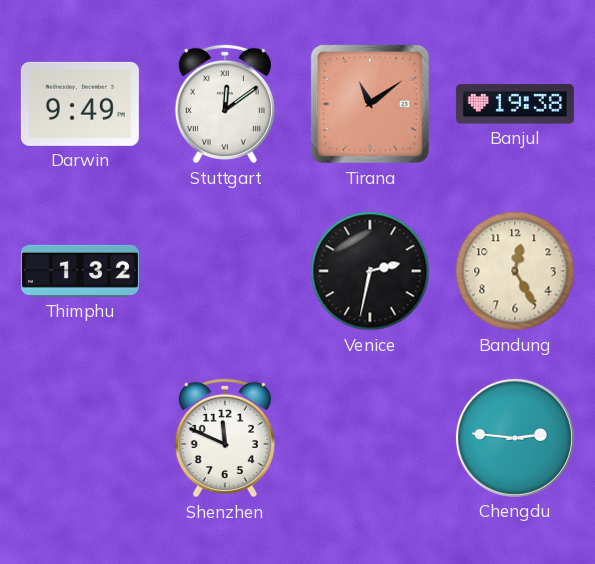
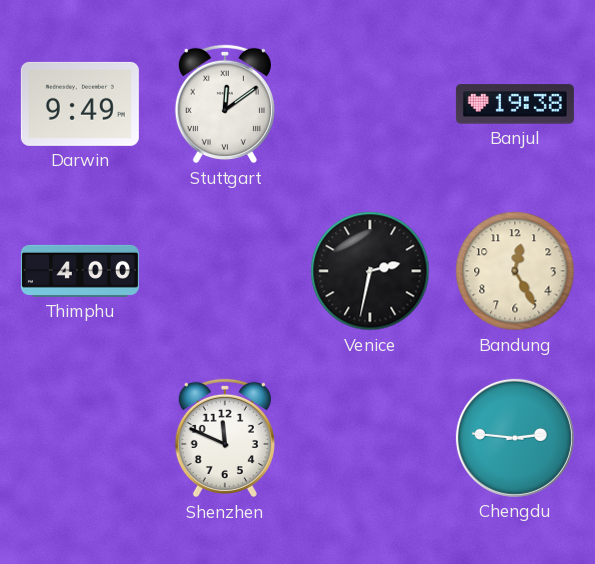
Tirana: 11:09 -> none
Thimphu: 1:32 -> 4:00
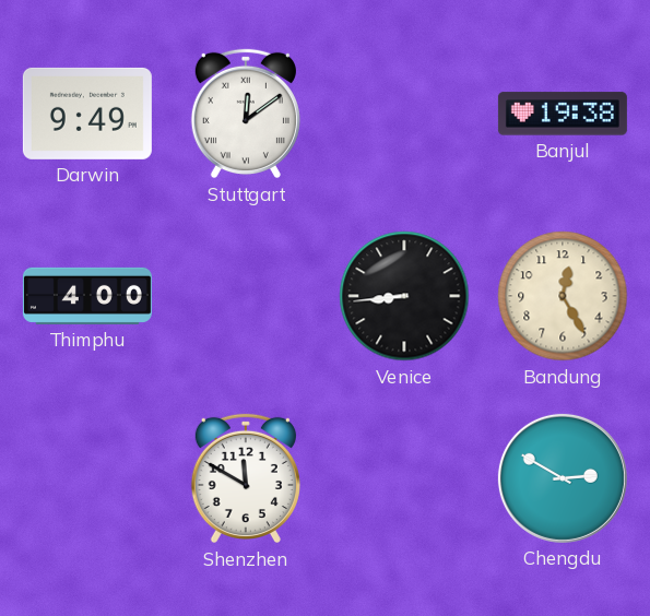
Venice: 2:32 -> 8:44
Shenzhen: 11:49 -> 11:50
Chengdu: 2:46 -> 2:50
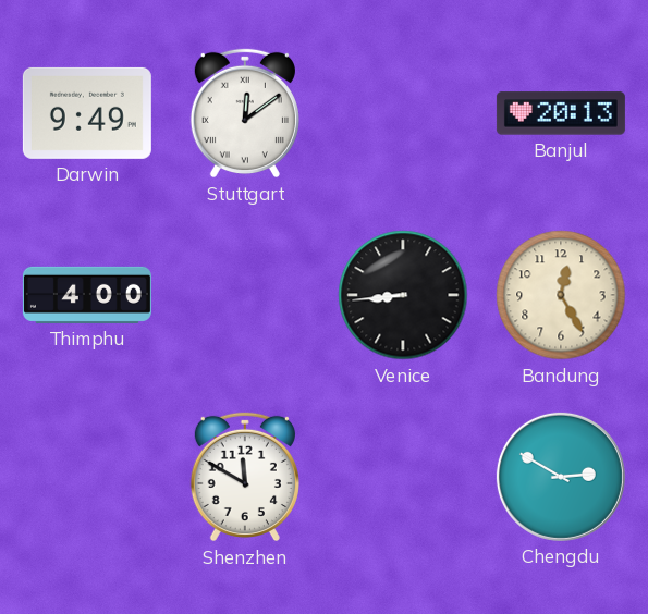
Banjul: 19:38 -> 20:13
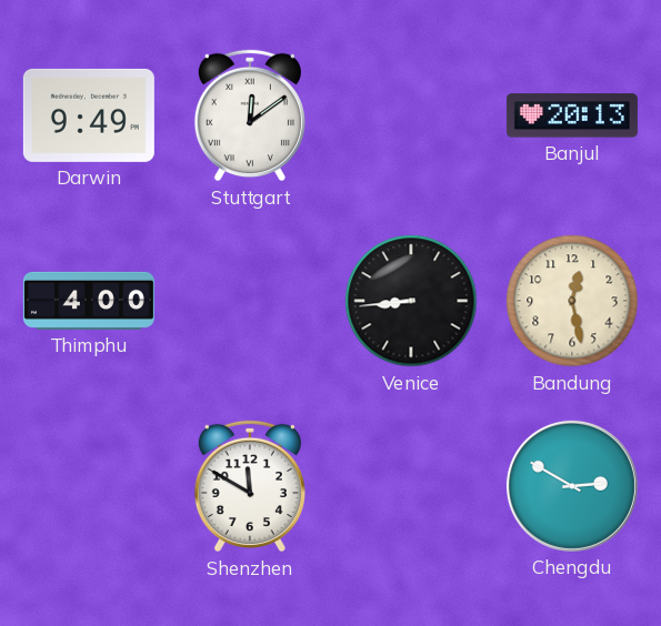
Bandung: 12:25 -> 12:28
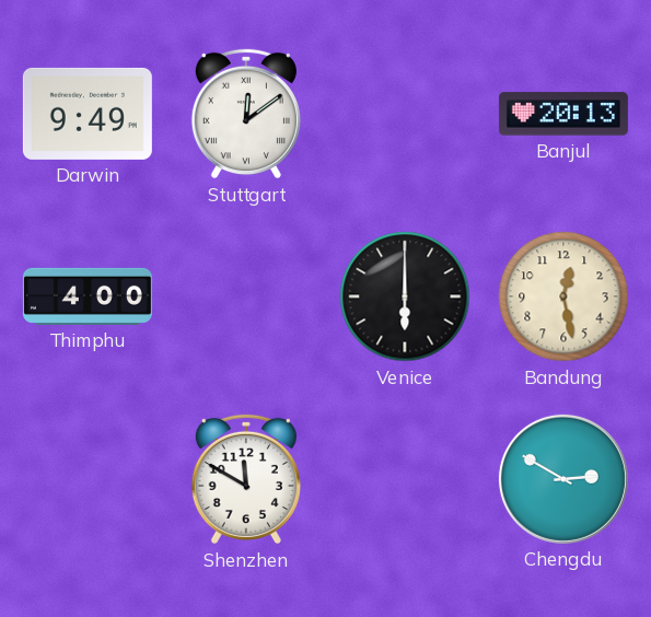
Venice: 8:44 -> 6:00
